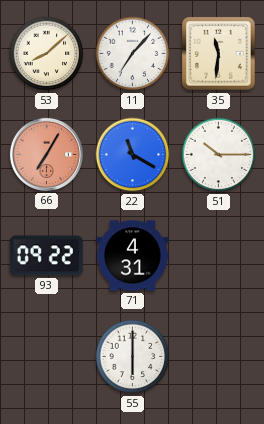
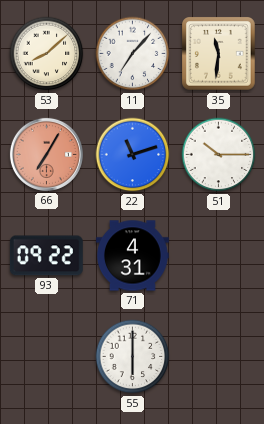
22: 11:20 -> 11:12
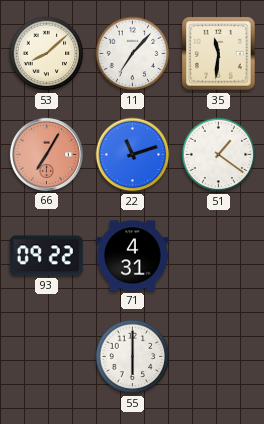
51: 10:15 -> 1:21
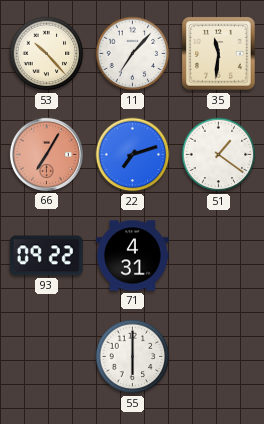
53: 8:08 -> 10:23
22: 11:12 -> 7:12
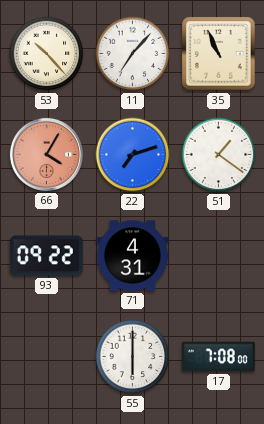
35: 11:31 -> 10:56
66: 7:05 -> 4:05
17: none -> 7:08
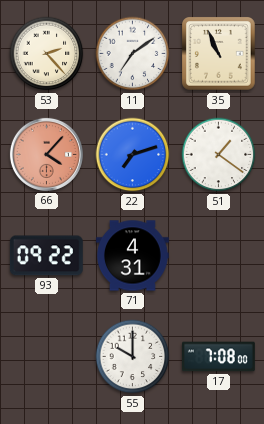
53: 10:23 -> 2:23
11: 7:07 -> 7:09
66: 4:05 -> 4:07
55: 6:00 -> 10:00
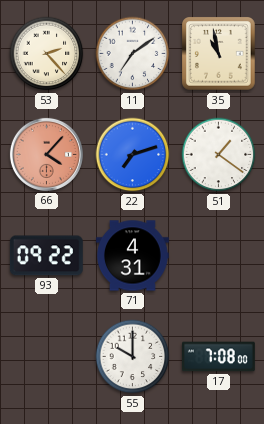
35: 10:56 -> 10:58
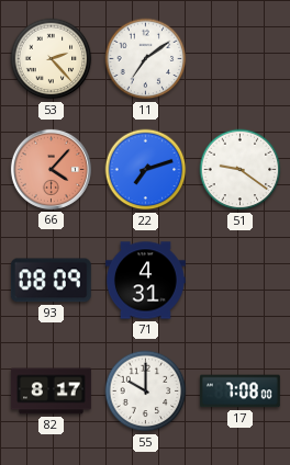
35: 10:58 -> none
51: 1:21 -> 9:21
93: 09:22 -> 08:09
82: none -> 8:17
